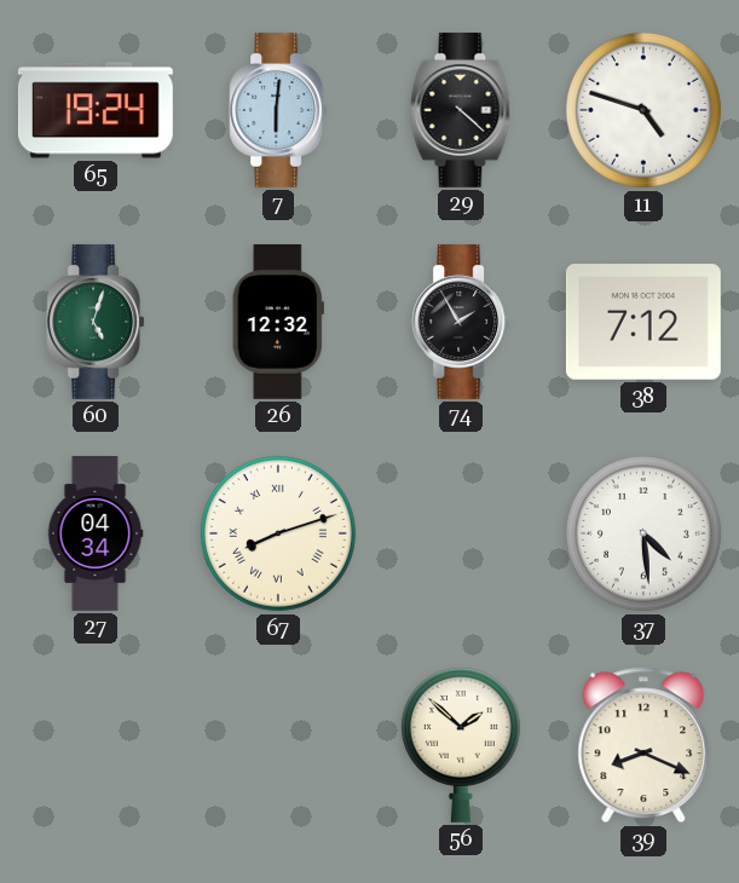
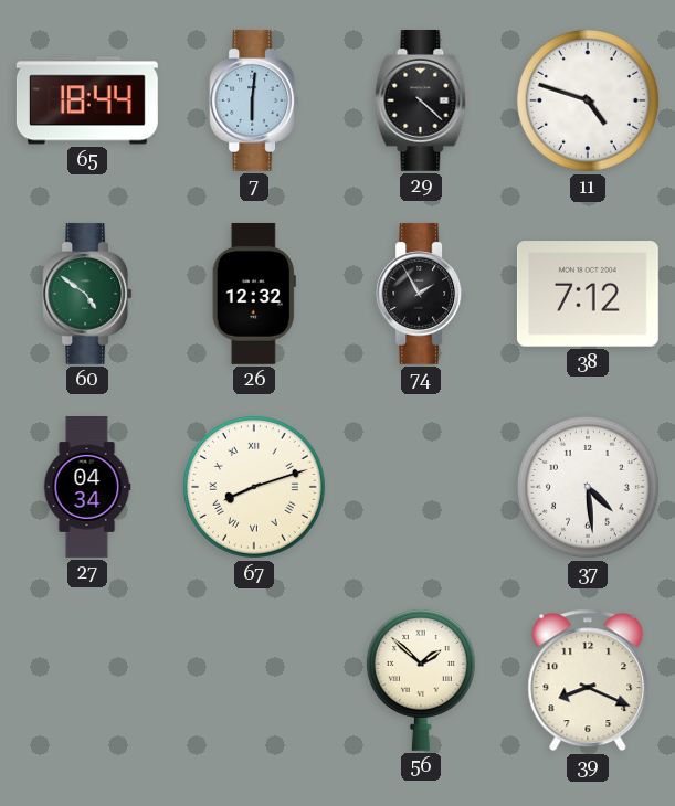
65: 19:24 -> 18:44
60: 5:03 -> 4:51
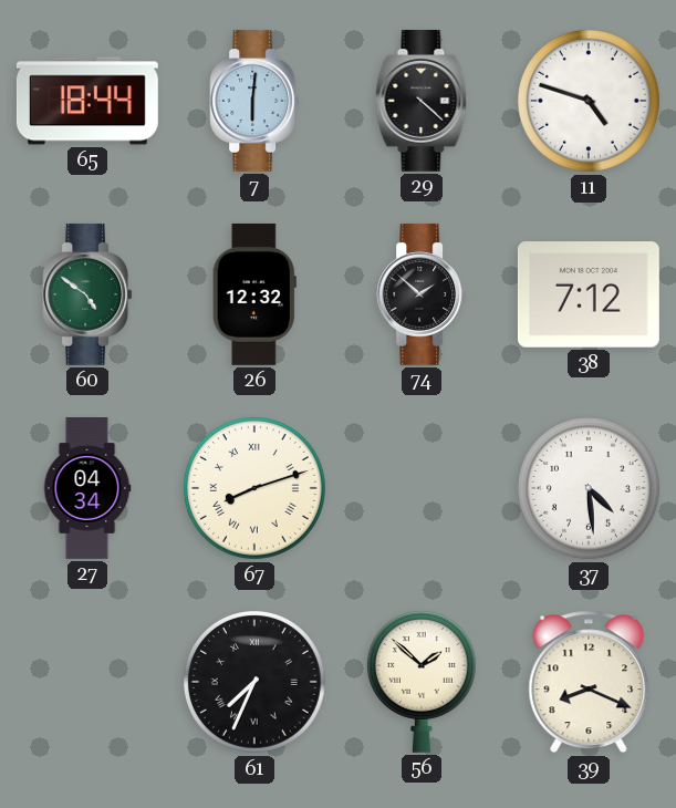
74: 1:55 -> 1:52
61: none -> 7:34
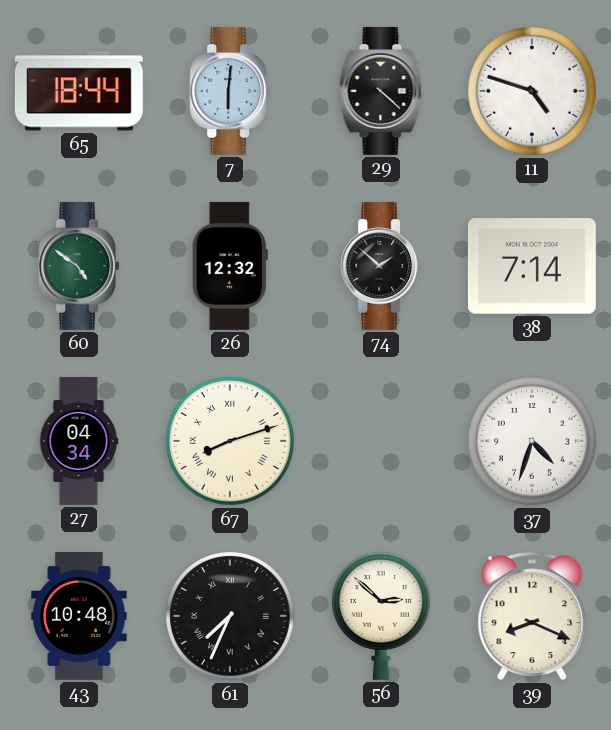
38: 7:12 -> 7:14
37: 4:29 -> 4:33
43: none -> 10:48
56: 1:52 -> 2:52
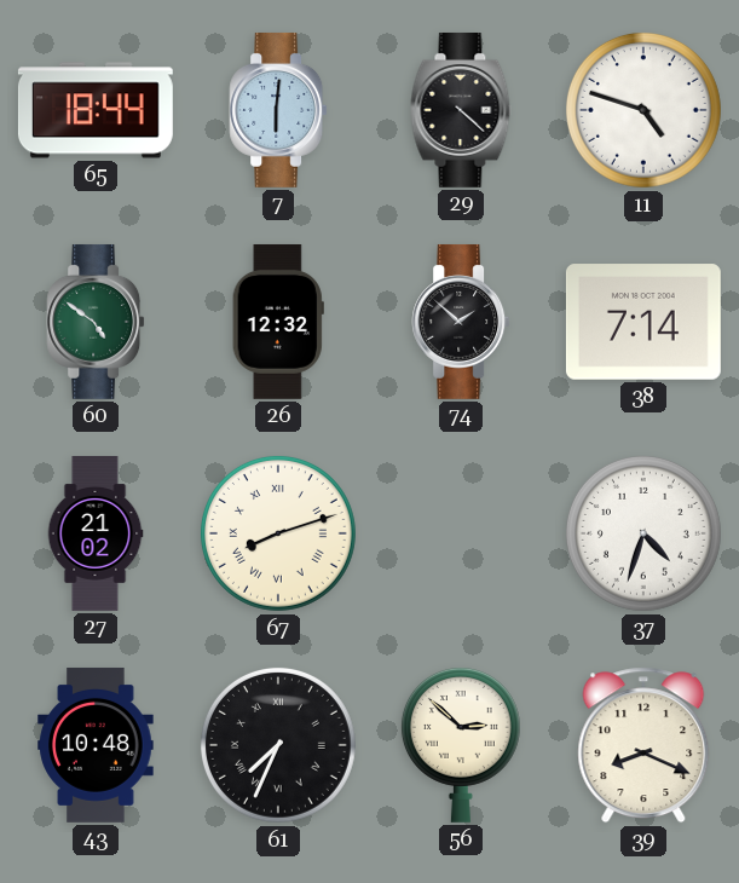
27: 04:34 -> 21:02
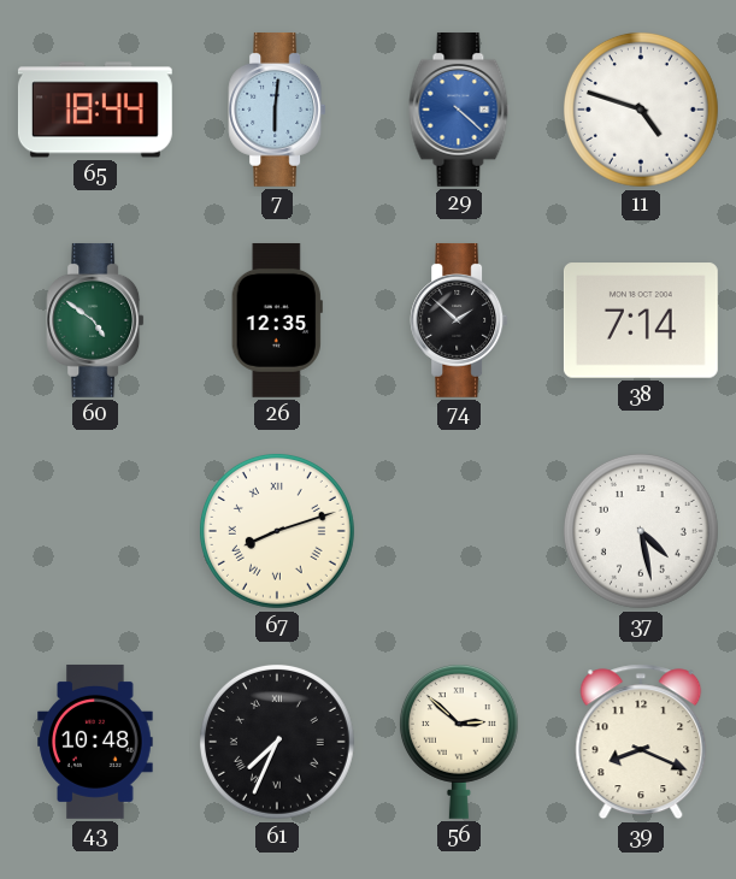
29 dial: black -> blue
26: 12:32 -> 12:35
27: 21:02 -> none
37: 4:33 -> 4:28
